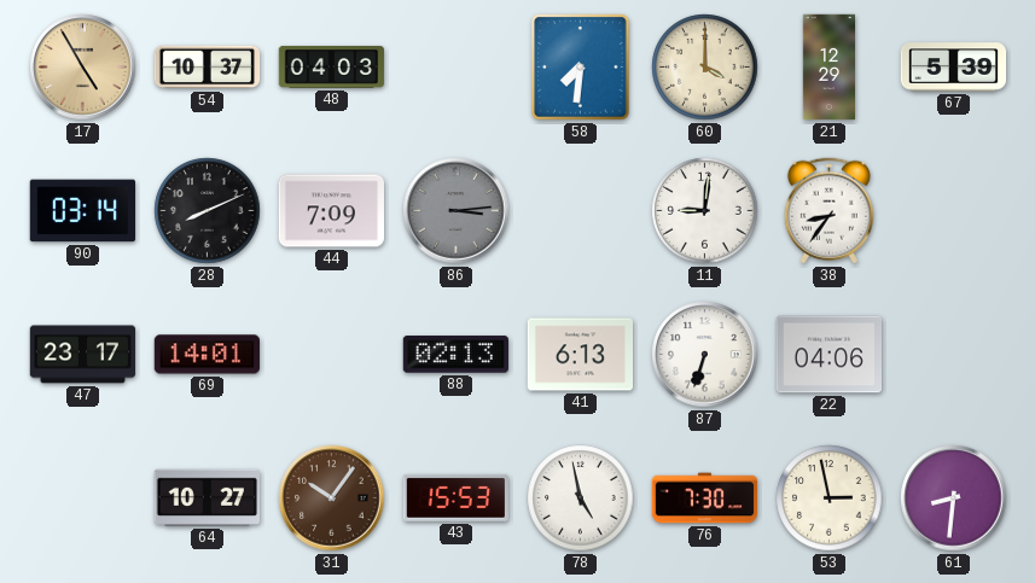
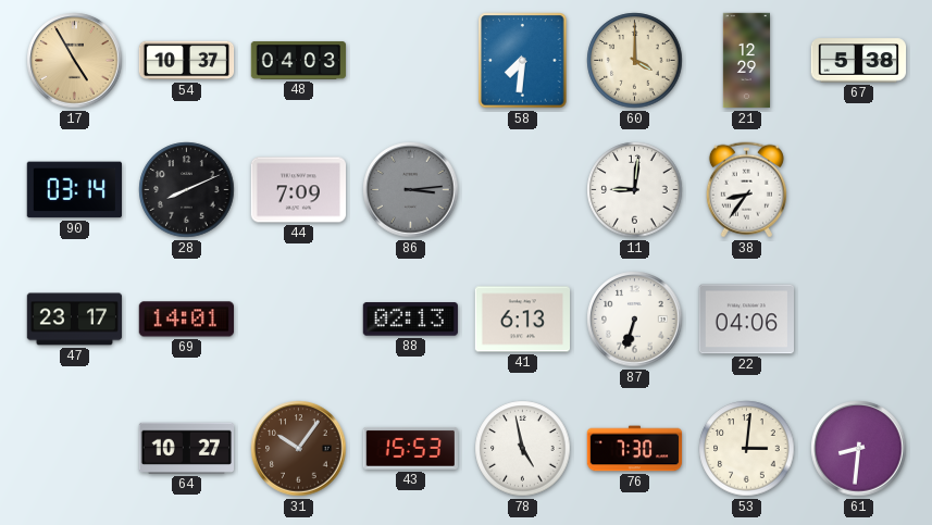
67: 5:39 -> 5:38
53: 2:58 -> 3:01
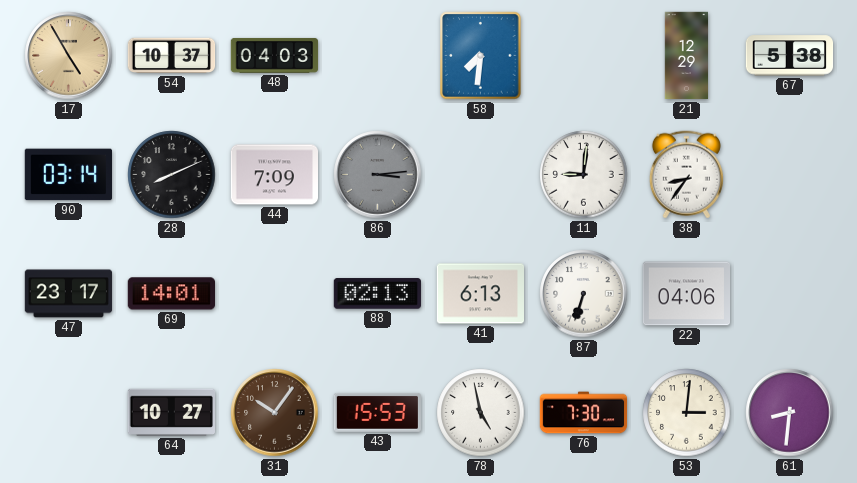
60: 4:00 -> none
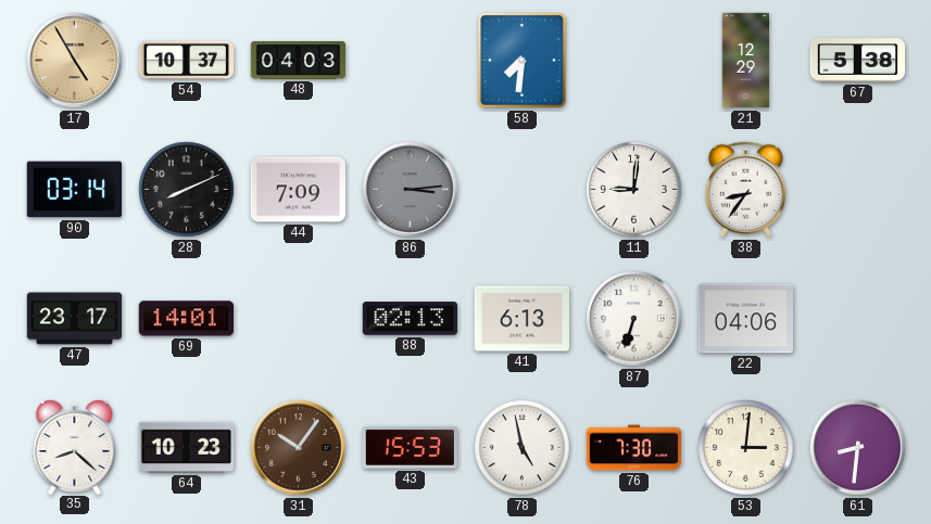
35: none -> 8:22
64: 10:27 -> 10:23
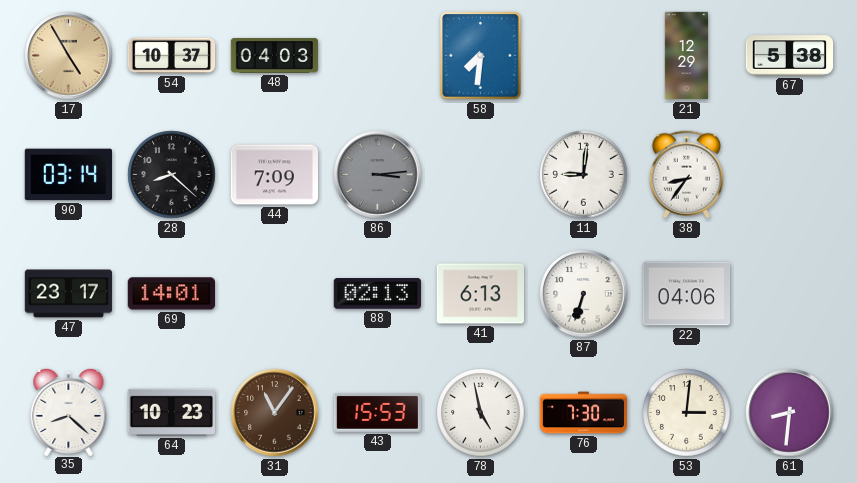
28: 8:11 -> 8:22
31: 10:06 -> 11:06
